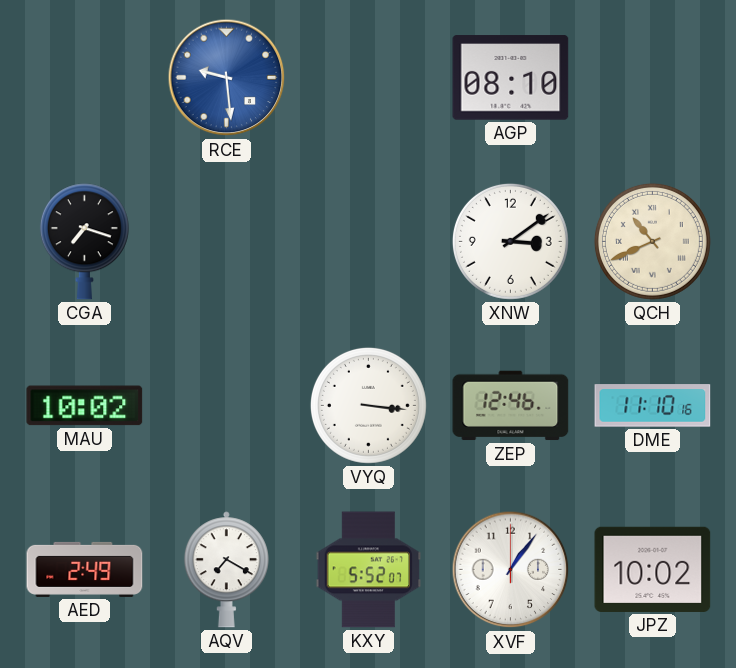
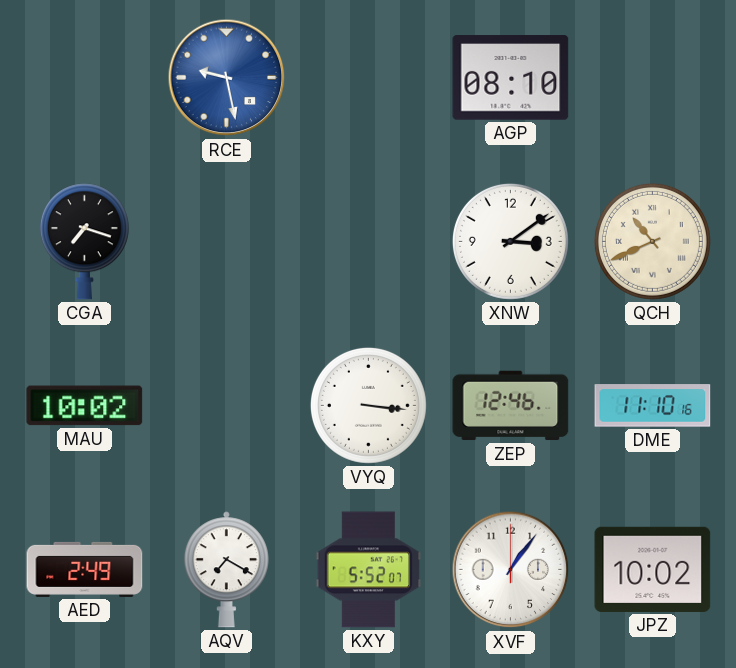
RCE: 9:29 -> 9:28
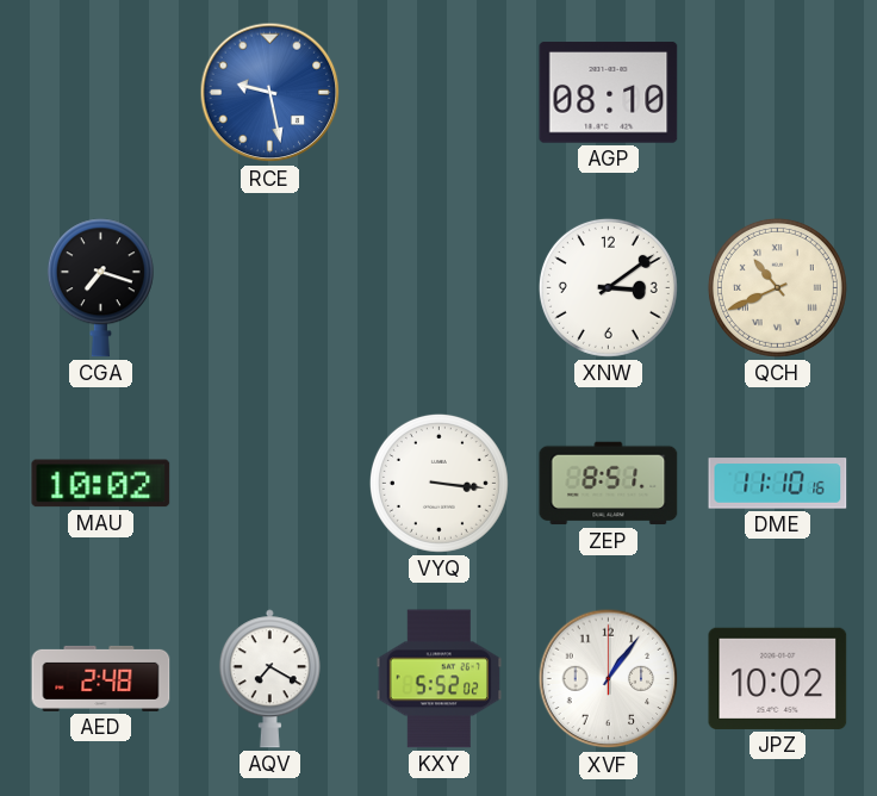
ZEP: 12:46 -> 8:51
AED: 2:49 -> 2:48
KXY: 5:52:07 -> 5:52:02
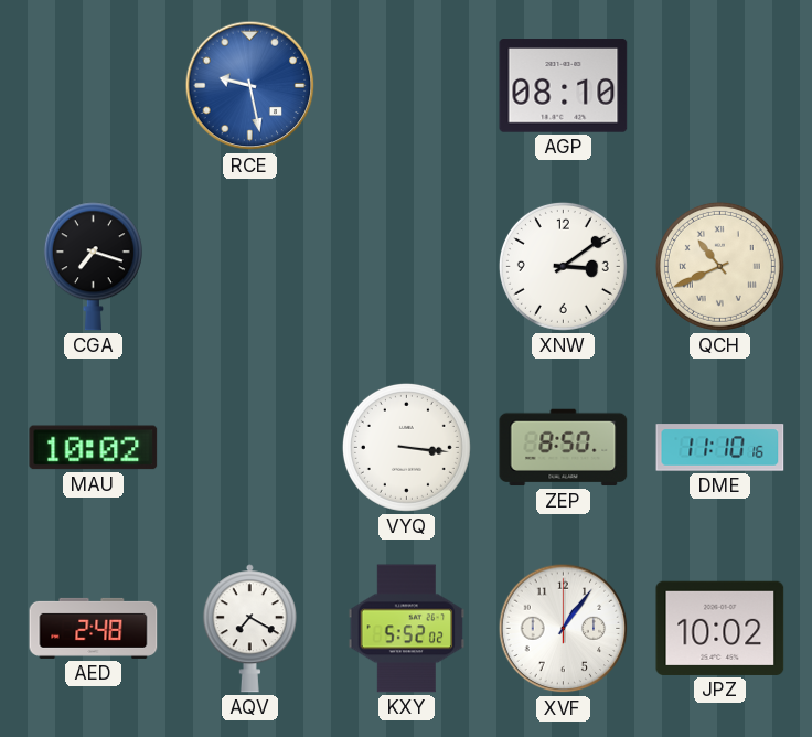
ZEP: 8:51 -> 8:50
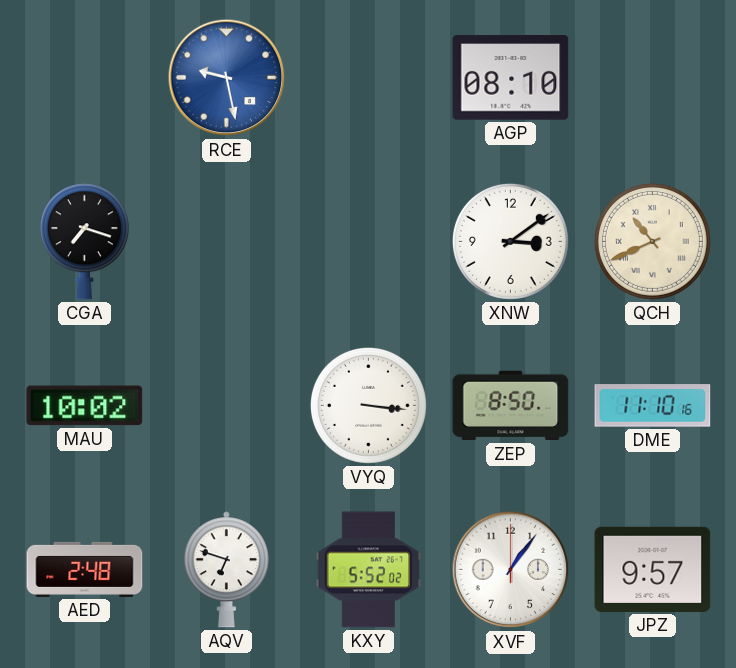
AQV: 7:20 -> 6:48
JPZ: 10:02 -> 9:57
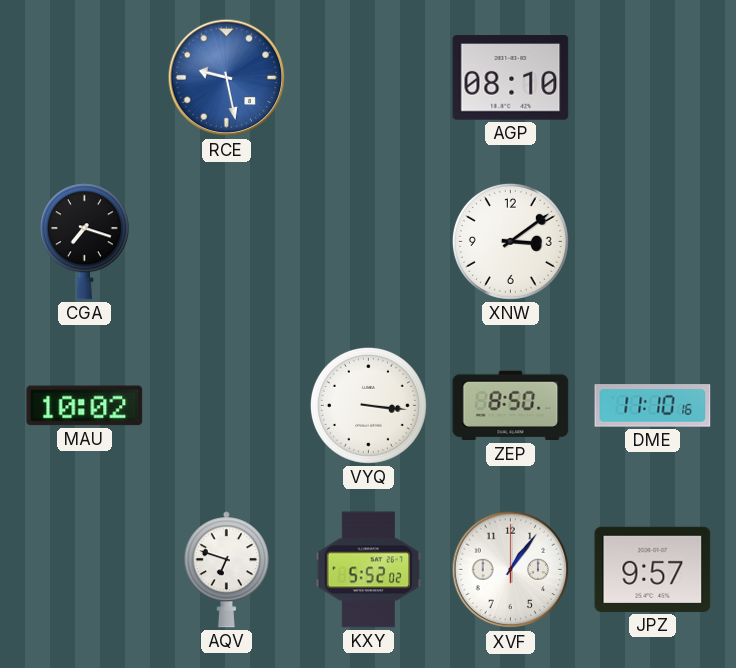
QCH: 10:41 -> none
AED: 2:48 -> none
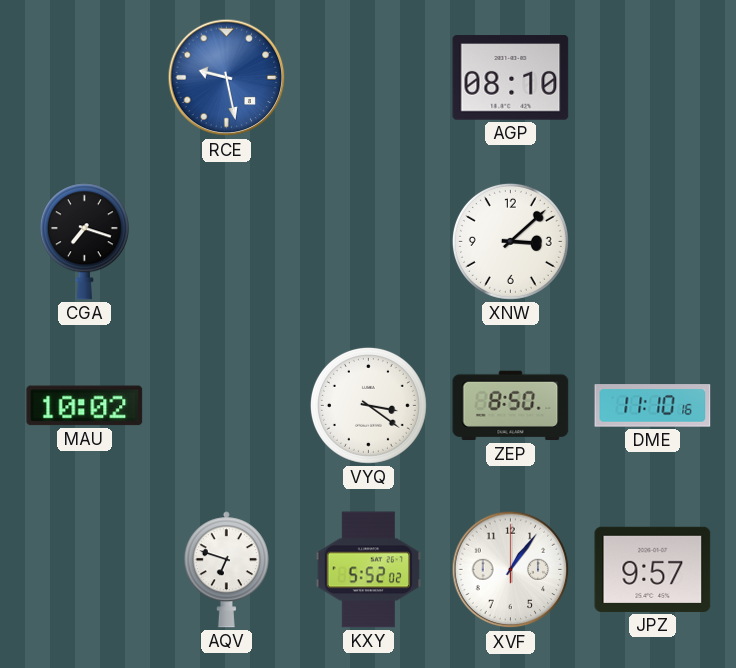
XNW: 3:09 -> 3:08
VYQ: 3:16 -> 3:21
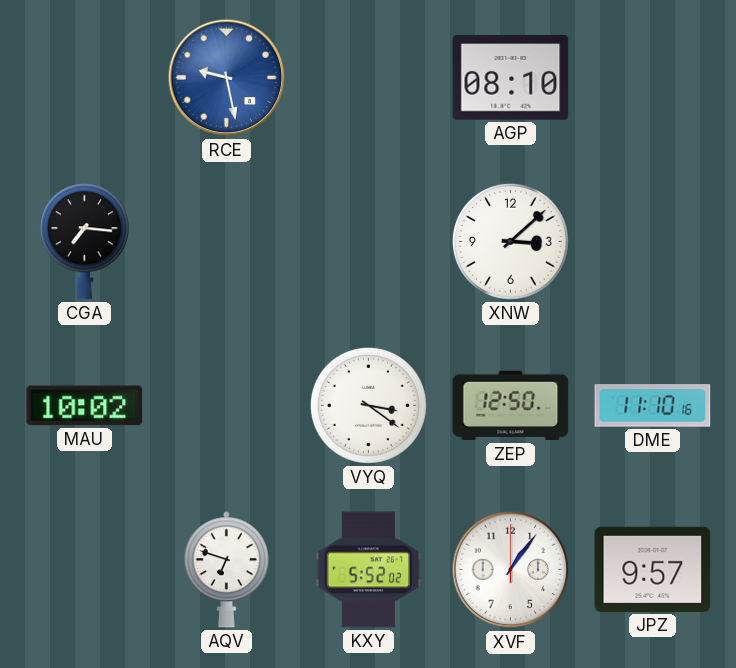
CGA: 7:18 -> 7:16
ZEP: 8:50 -> 12:50
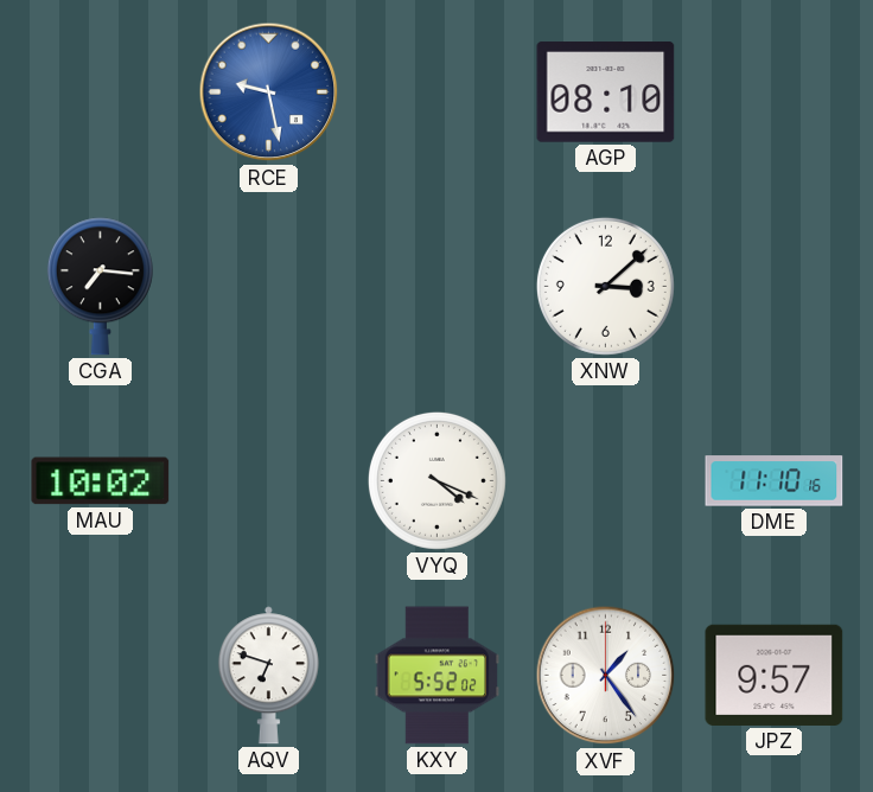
VYQ: 3:21 -> 4:19
ZEP: 12:50 -> none
XVF: 1:06 -> 1:24
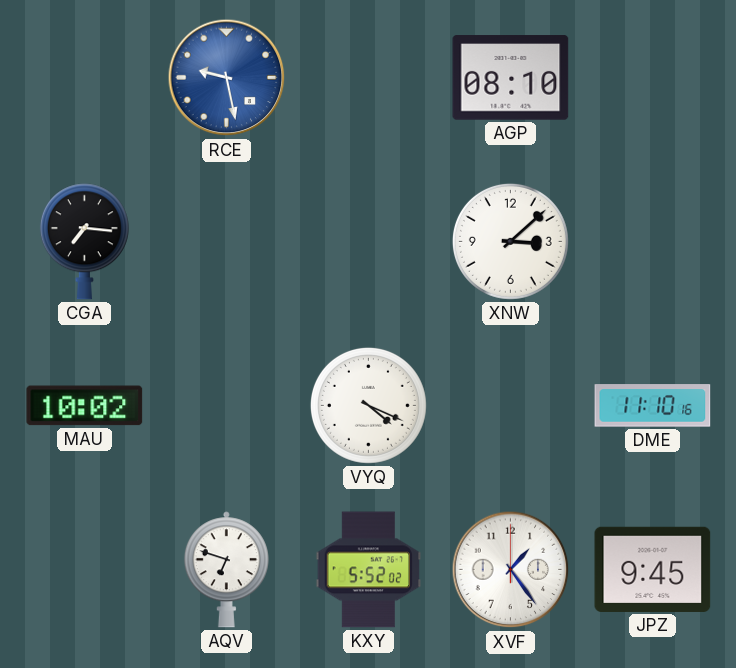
JPZ: 9:57 -> 9:45
